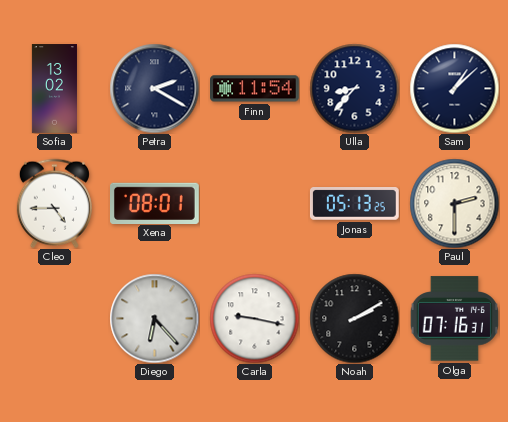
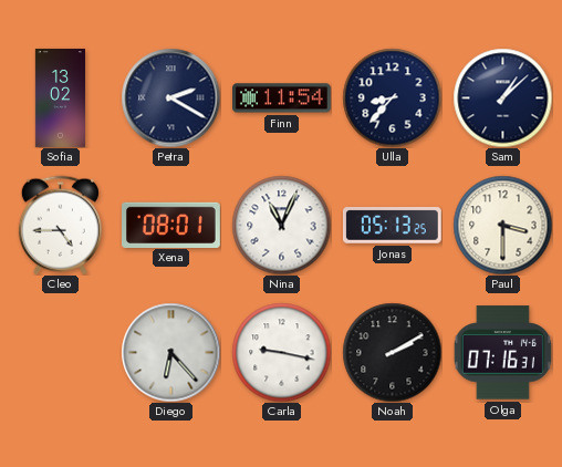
Nina: none -> 11:04
Paul: 2:30 -> 3:30
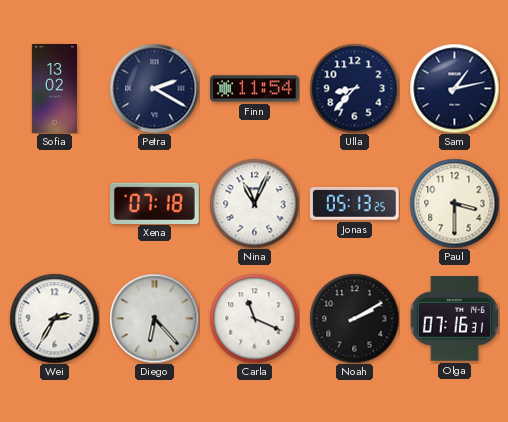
Sam: 1:08 -> 1:13
Cleo: 4:45 -> none
Xena: 08:01 -> 07:18
Wei: none -> 2:35
Carla: 9:17 -> 11:19
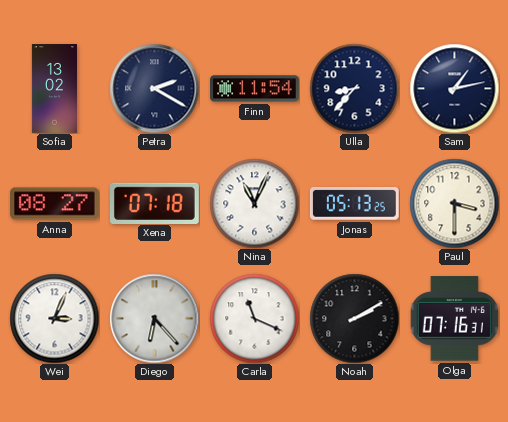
Anna: none -> 08:27
Wei: 2:35 -> 3:04
